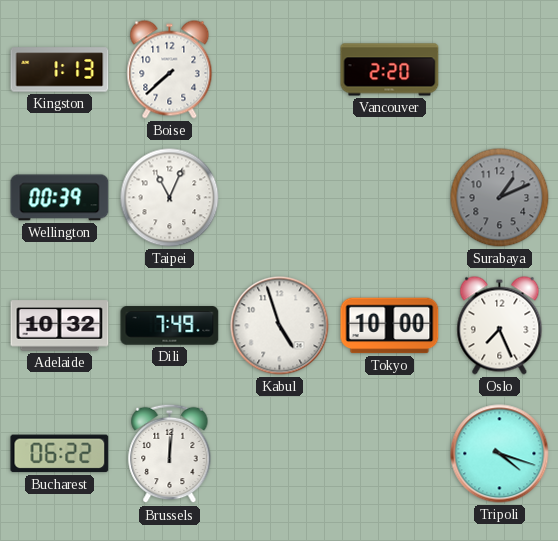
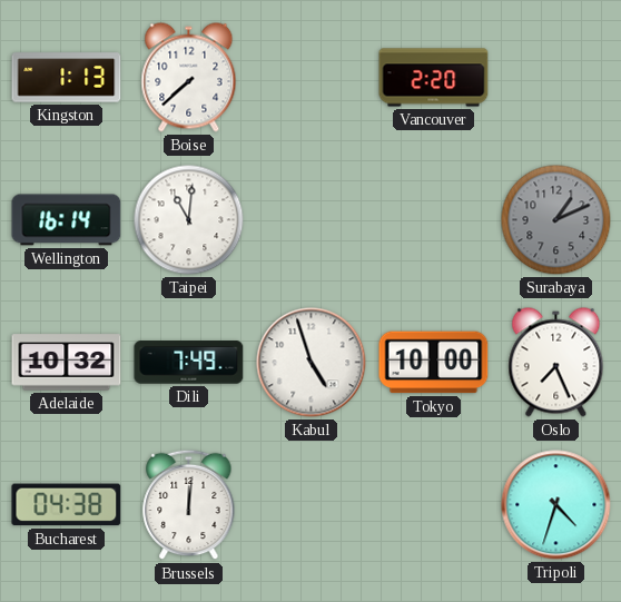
Wellington: 00:39 -> 16:14
Taipei: 11:04 -> 11:01
Bucharest: 06:22 -> 04:38
Tripoli: 4:18 -> 4:33
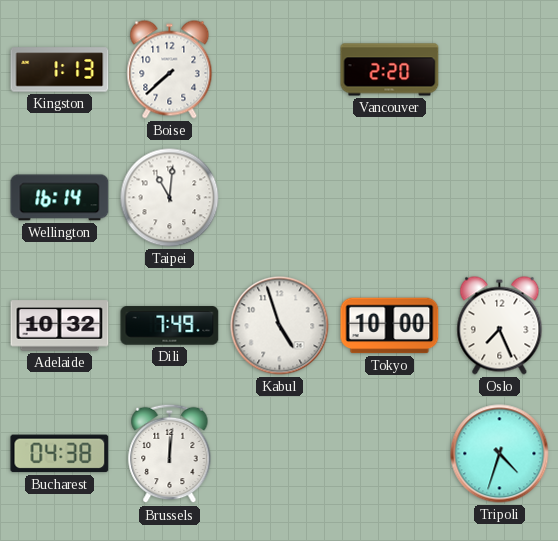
Surabaya: 1:11 -> none
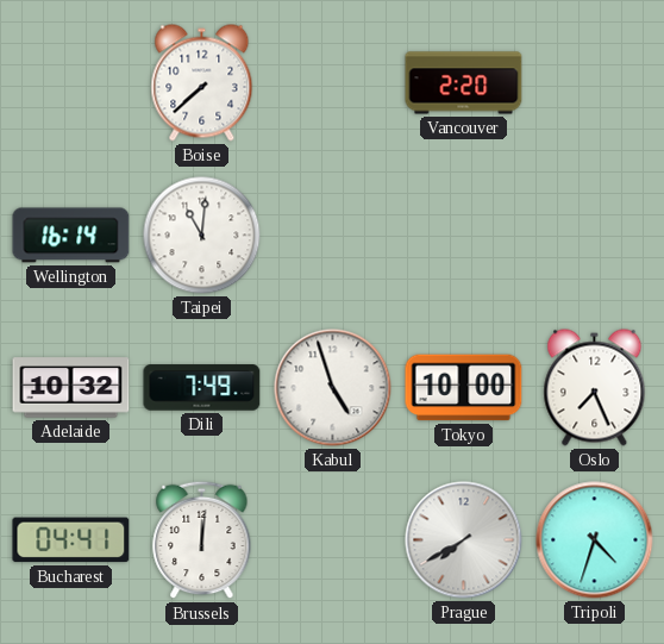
Kingston: 1:13 -> none
Bucharest: 04:38 -> 04:41
Prague: none -> 7:40
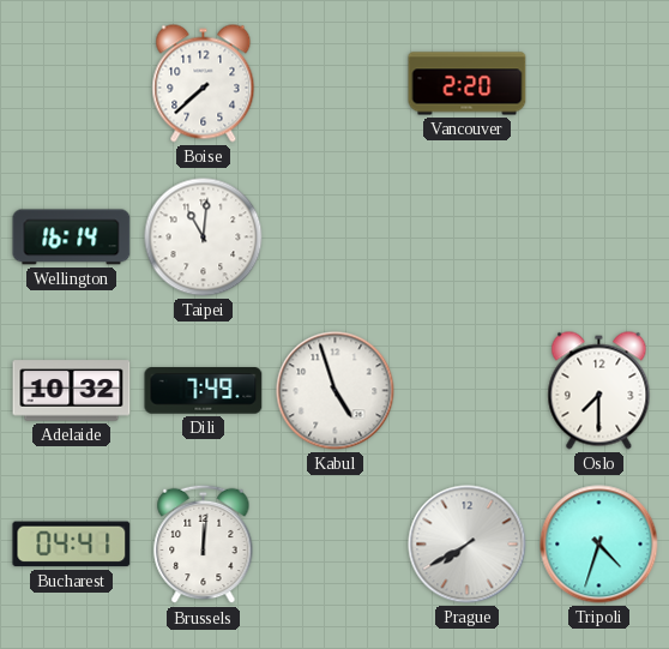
Tokyo: 10:00 -> none
Oslo: 7:26 -> 7:30
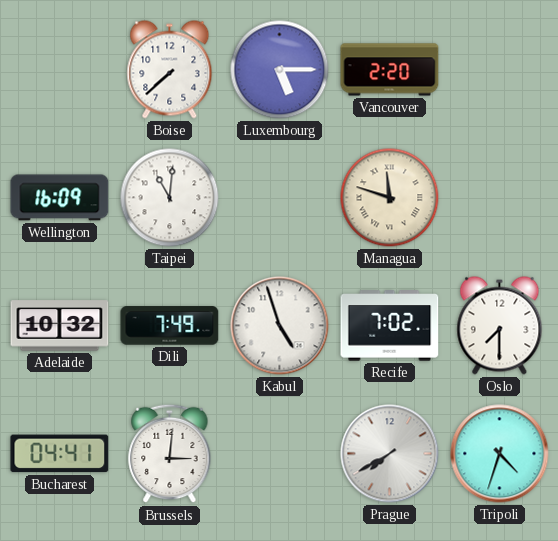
Luxembourg: none -> 5:15
Wellington: 16:14 -> 16:09
Managua: none -> 11:48
Recife: none -> 7:02
Brussels: 12:01 -> 3:01
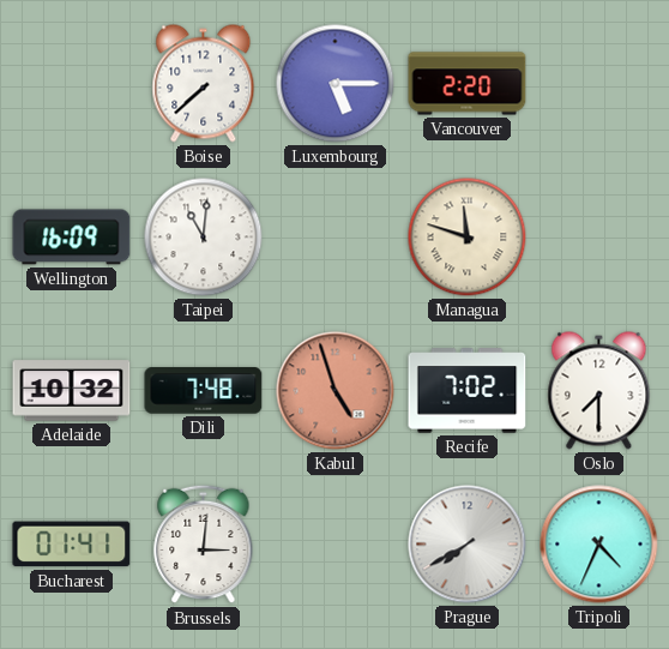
Dili: 7:49 -> 7:48
Kabul dial: white -> salmon
Bucharest: 04:41 -> 01:41
Tripoli: 4:33 -> 4:34
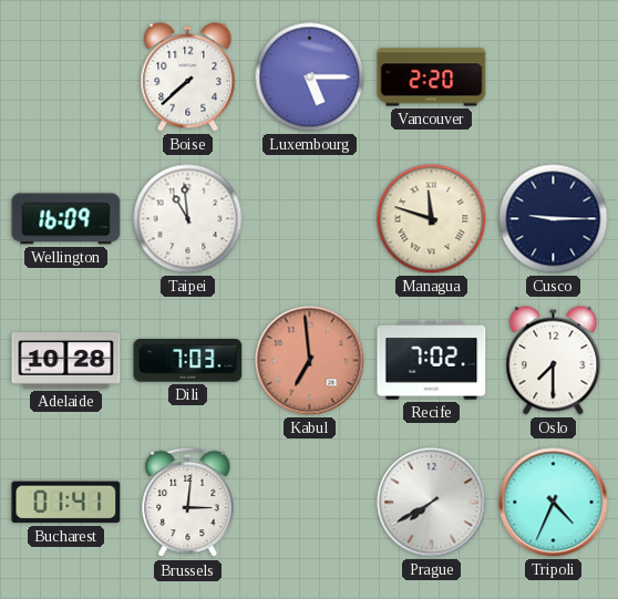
Taipei: 11:01 -> 10:59
Cusco: none -> 9:15
Adelaide: 10:32 -> 10:28
Dili: 7:48 -> 7:03
Kabul: 4:57 -> 6:59
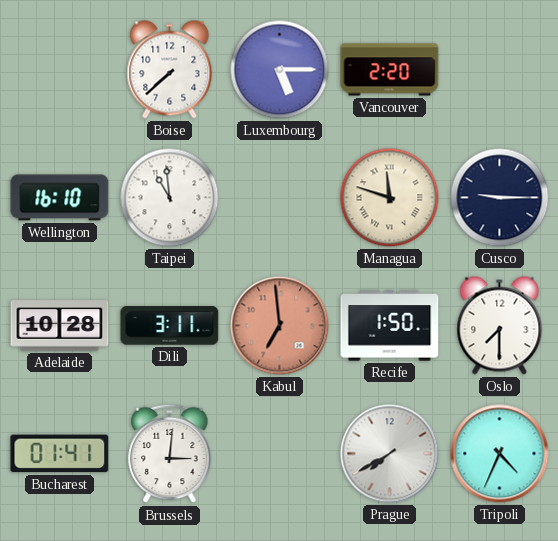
Wellington: 16:09 -> 16:10
Dili: 7:03 -> 3:11
Recife: 7:02 -> 1:50
